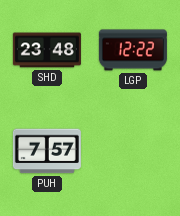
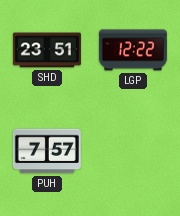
SHD: 23:48 -> 23:51
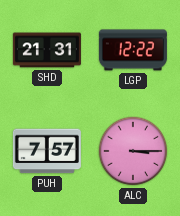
SHD: 23:51 -> 21:31
ALC: none -> 3:15
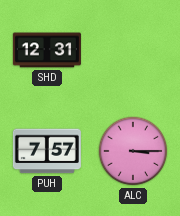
SHD: 21:31 -> 12:31
LGP: 12:22 -> none
